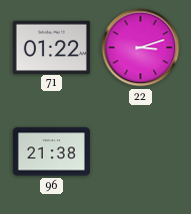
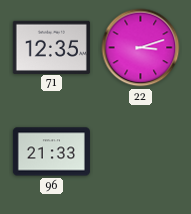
71: 01:22 -> 12:35
96: 21:38 -> 21:33
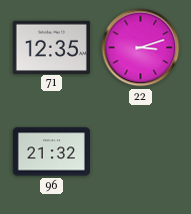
96: 21:33 -> 21:32
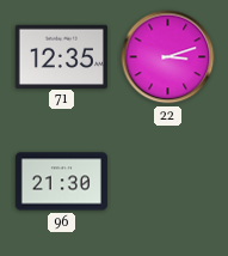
96: 21:32 -> 21:30
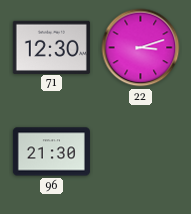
71: 12:35 -> 12:30
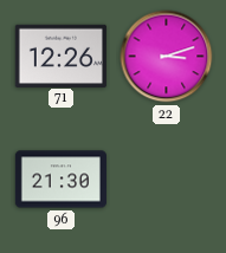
71: 12:30 -> 12:26
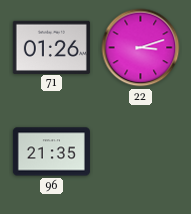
71: 12:26 -> 01:26
96: 21:30 -> 21:35
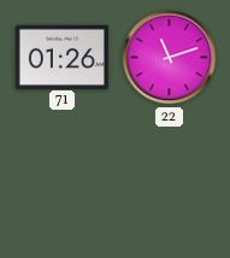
22: 3:12 -> 11:12
96: 21:35 -> none
